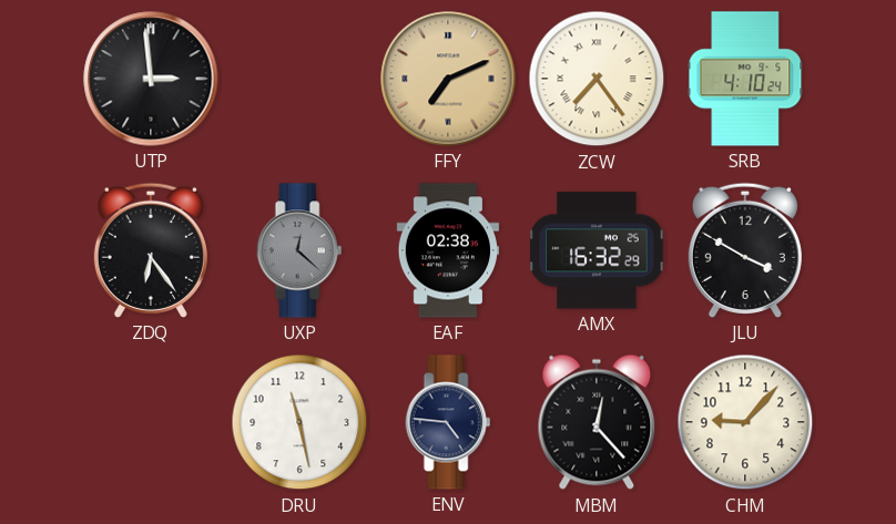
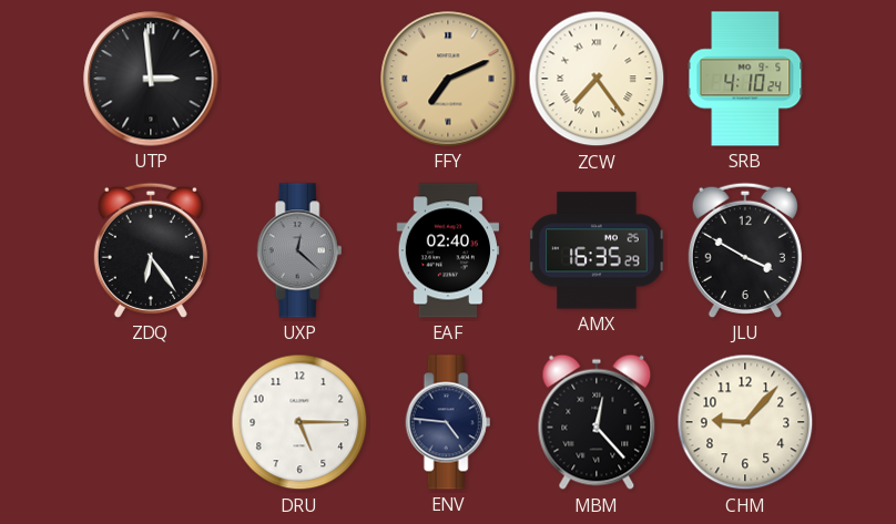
EAF: 02:38 -> 02:40
AMX: 16:32 -> 16:35
DRU: 11:28 -> 5:15
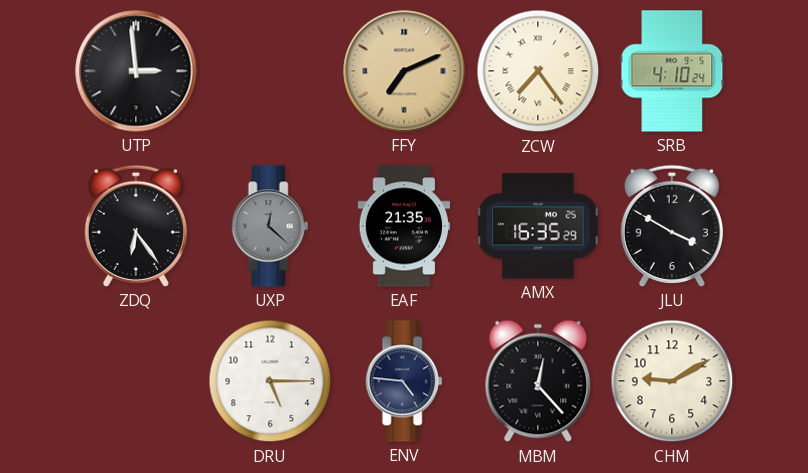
EAF: 02:40 -> 21:35
CHM: 9:07 -> 9:10
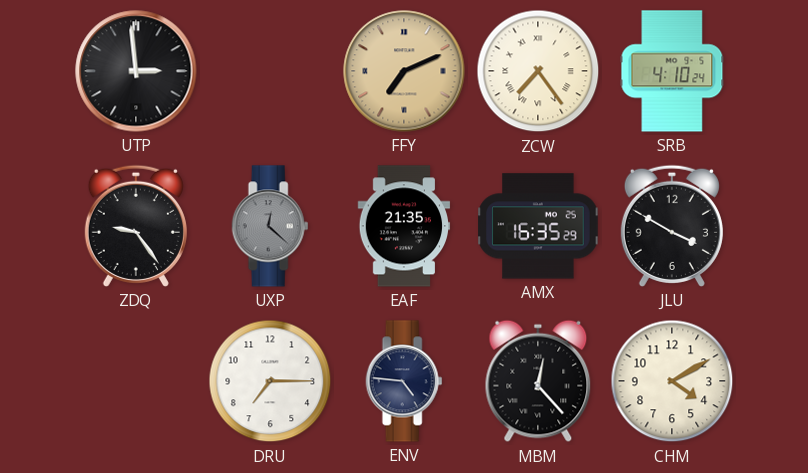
ZDQ: 6:24 -> 9:24
DRU: 5:15 -> 7:15
CHM: 9:10 -> 4:10
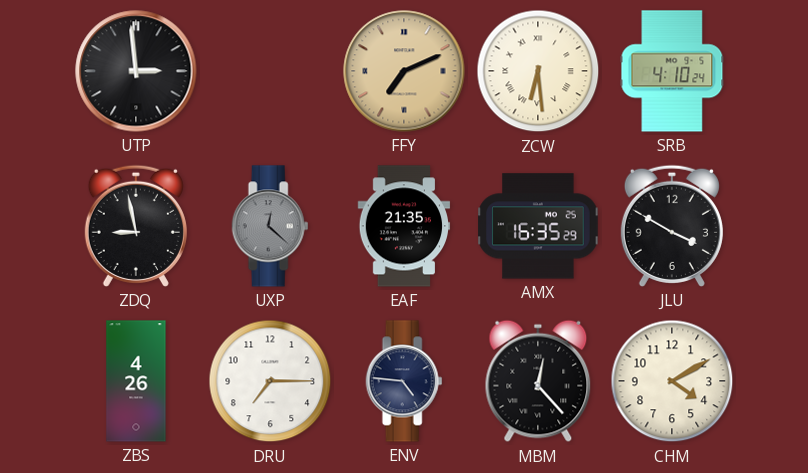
ZCW: 7:24 -> 6:29
ZDQ: 9:24 -> 8:58
ZBS: none -> 4:26
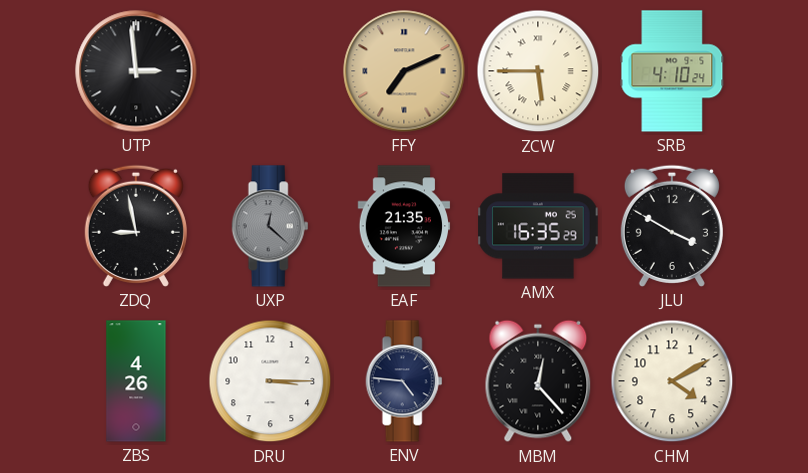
ZCW: 6:29 -> 5:45
DRU: 7:15 -> 3:15
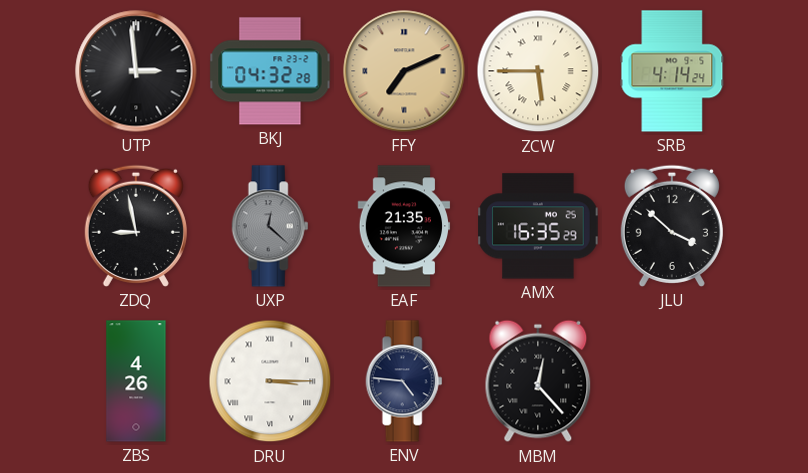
BKJ: none -> 04:32
SRB: 4:10 -> 4:14
JLU: 3:50 -> 3:52
DRU numerals: Arabic -> Roman
CHM: 4:10 -> none
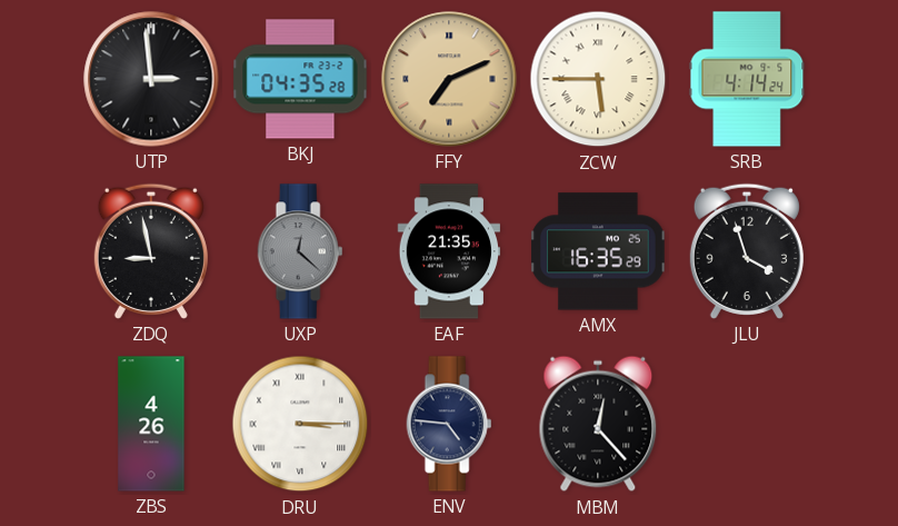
BKJ: 04:32 -> 04:35
JLU: 3:52 -> 3:57
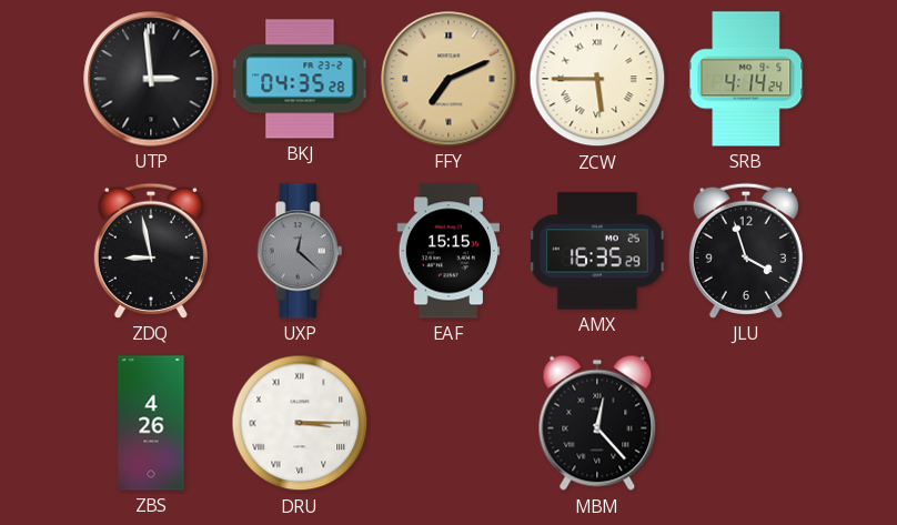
EAF: 21:35 -> 15:15
ENV: 4:46 -> none
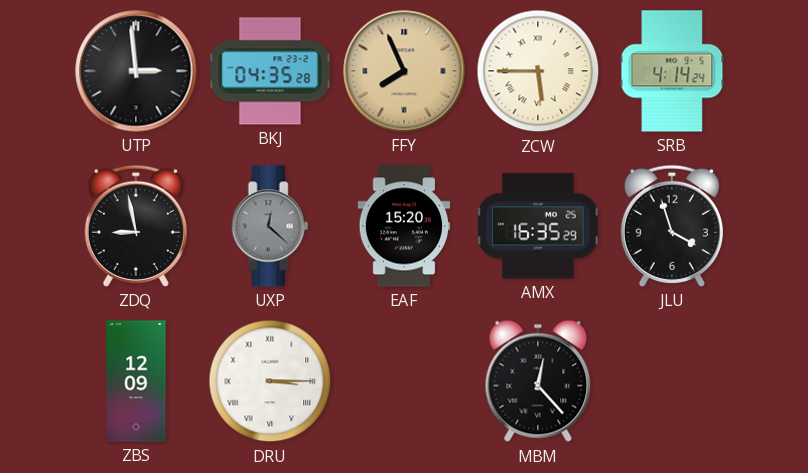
FFY: 7:11 -> 7:56
EAF: 15:15 -> 15:20
ZBS: 4:26 -> 12:09
